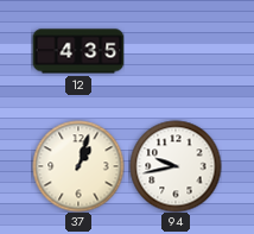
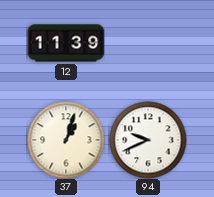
12: 4:35 -> 11:39
94: 9:43 -> 9:41
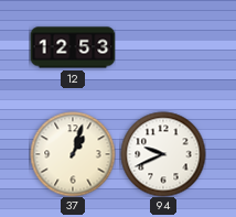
12: 11:39 -> 12:53
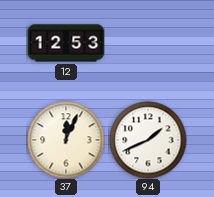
37: 1:03 -> 12:04
94: 9:41 -> 1:41
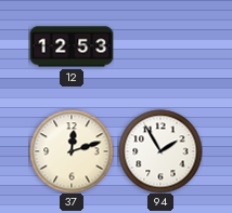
37: 12:04 -> 12:12
94: 1:41 -> 1:55
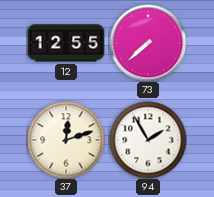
12: 12:53 -> 12:55
73: none -> 7:38
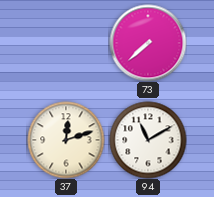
12: 12:55 -> none
94: 1:55 -> 11:10
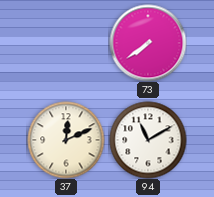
73: 7:38 -> 7:39
37: 12:12 -> 12:11
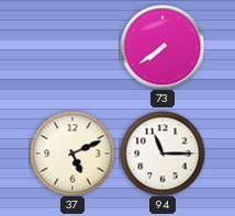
37: 12:11 -> 5:11
94: 11:10 -> 11:15
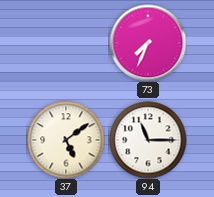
73: 7:39 -> 7:34
37: 5:11 -> 5:09
